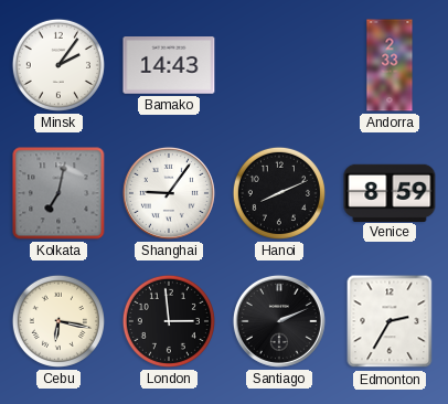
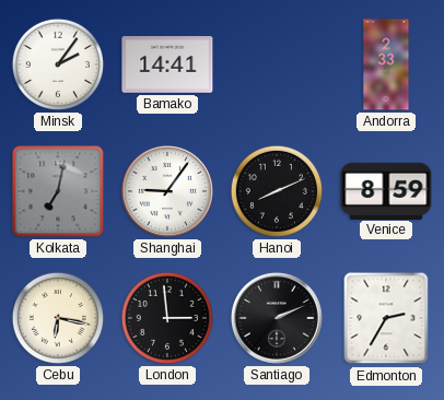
Bamako: 14:43 -> 14:41
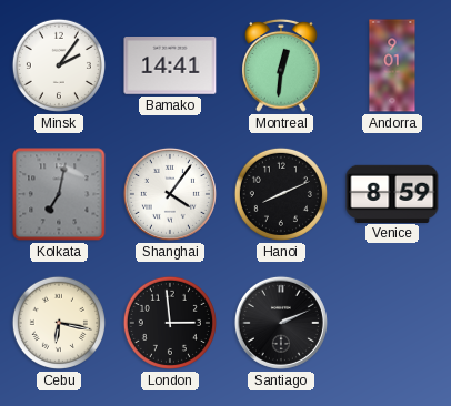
Montreal: none -> 12:31
Andorra: 2:33 -> 9:01
Shanghai: 9:06 -> 4:06
Edmonton: 2:35 -> none
